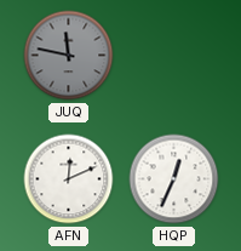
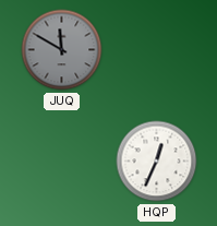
JUQ: 11:47 -> 11:50
AFN: 12:11 -> none
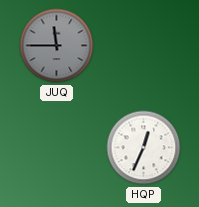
JUQ: 11:50 -> 11:45
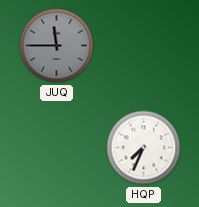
HQP: 12:34 -> 7:34
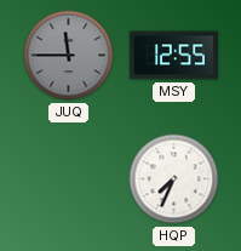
MSY: none -> 12:55
